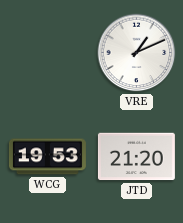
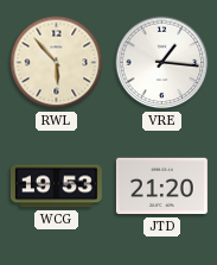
RWL: none -> 5:53
VRE: 1:11 -> 1:16
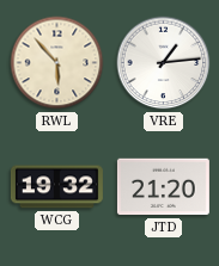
VRE: 1:16 -> 1:14
WCG: 19:53 -> 19:32
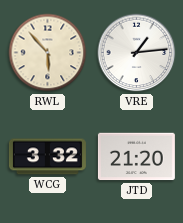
WCG: 19:32 -> 3:32
